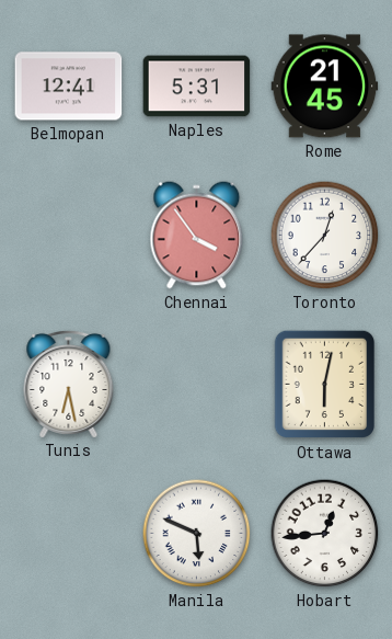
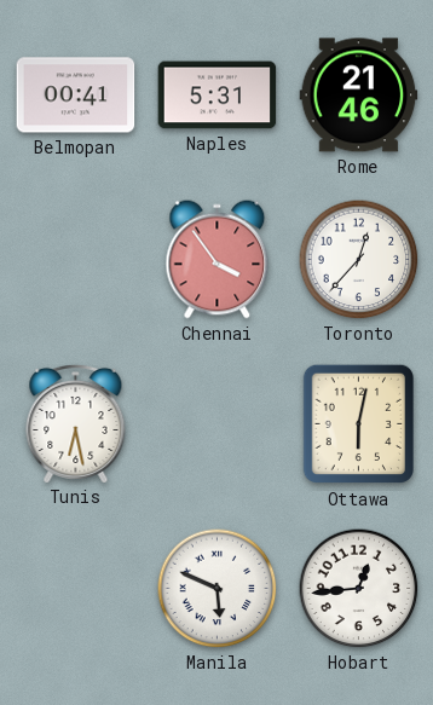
Belmopan: 12:41 -> 00:41
Rome: 21:45 -> 21:46
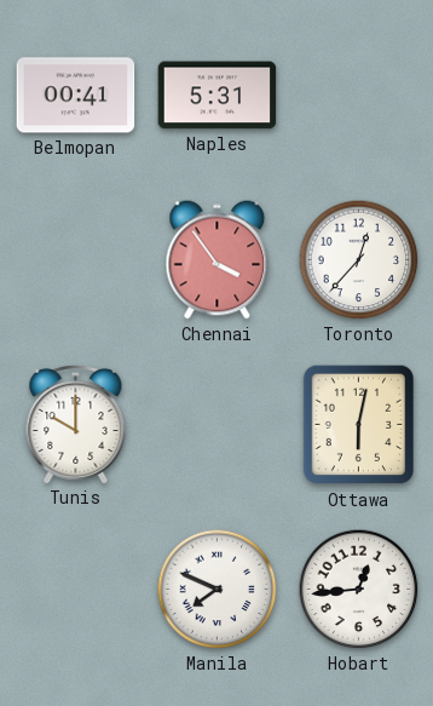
Rome: 21:46 -> none
Tunis: 6:28 -> 10:00
Manila: 5:49 -> 7:49
